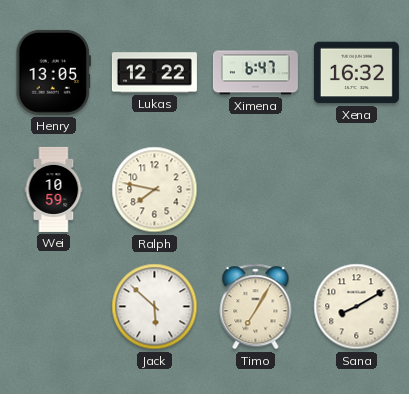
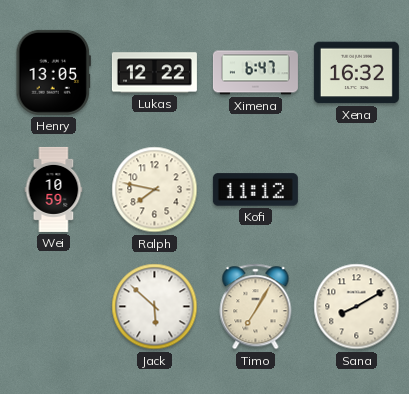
Kofi: none -> 11:12
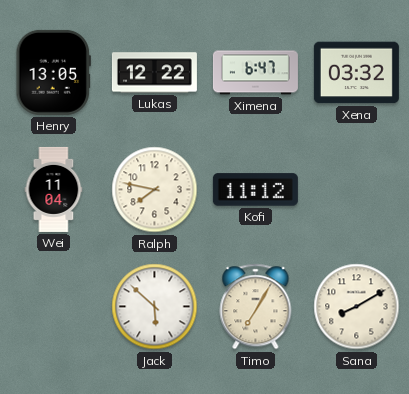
Xena: 16:32 -> 03:32
Wei: 10:59 -> 11:04
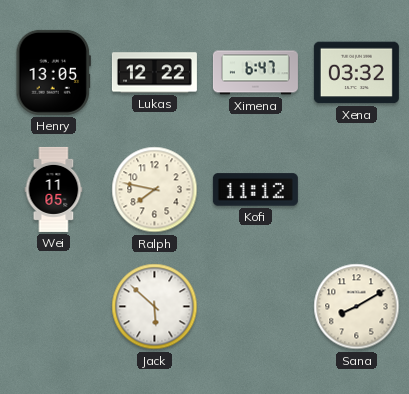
Wei: 11:04 -> 11:05
Timo: 7:05 -> none
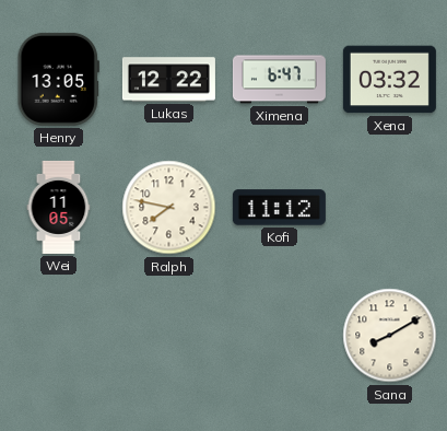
Jack: 5:52 -> none
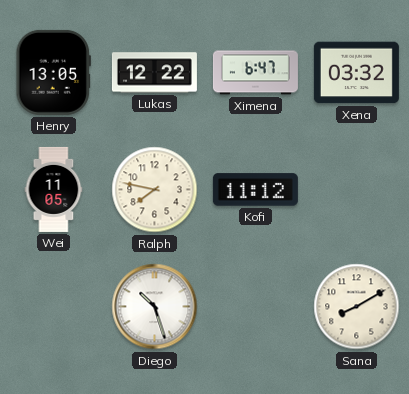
Diego: none -> 10:27
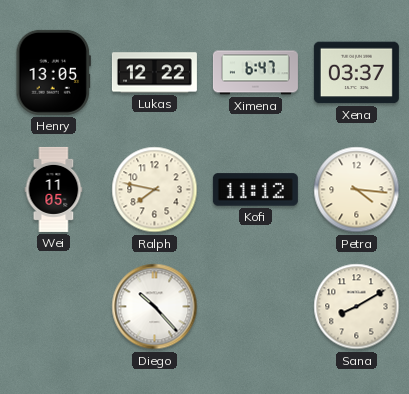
Xena: 03:32 -> 03:37
Petra: none -> 4:16
Diego: 10:27 -> 10:23
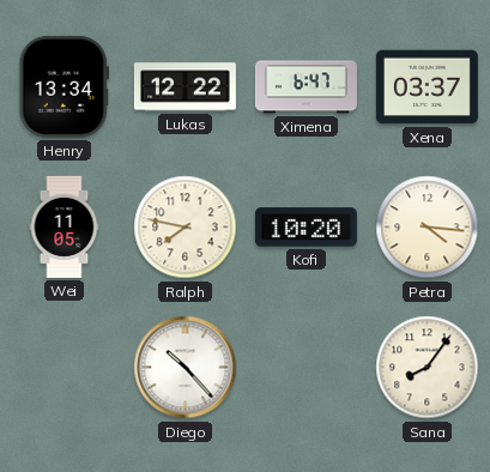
Henry: 13:05 -> 13:34
Kofi: 11:12 -> 10:20
Sana: 8:10 -> 8:06
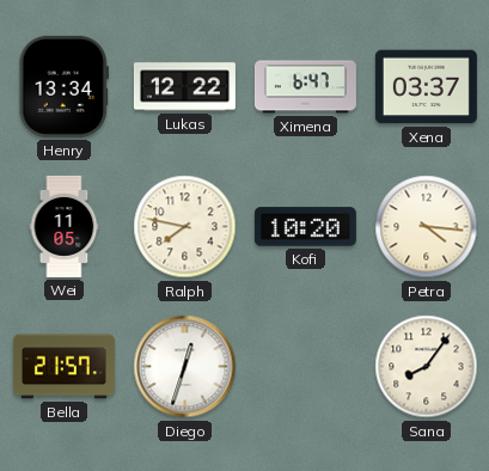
Bella: none -> 21:57
Diego: 10:23 -> 12:33
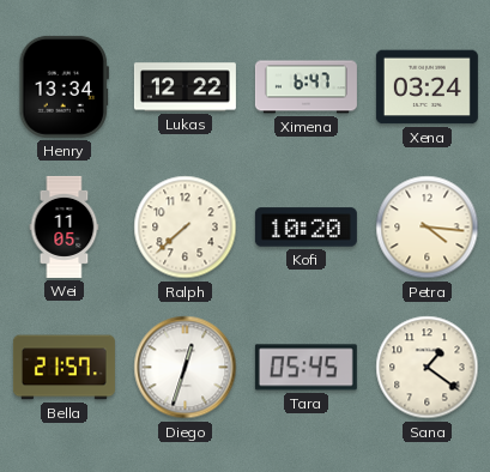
Xena: 03:37 -> 03:24
Ralph: 7:47 -> 7:38
Tara: none -> 05:45
Sana: 8:06 -> 1:21
